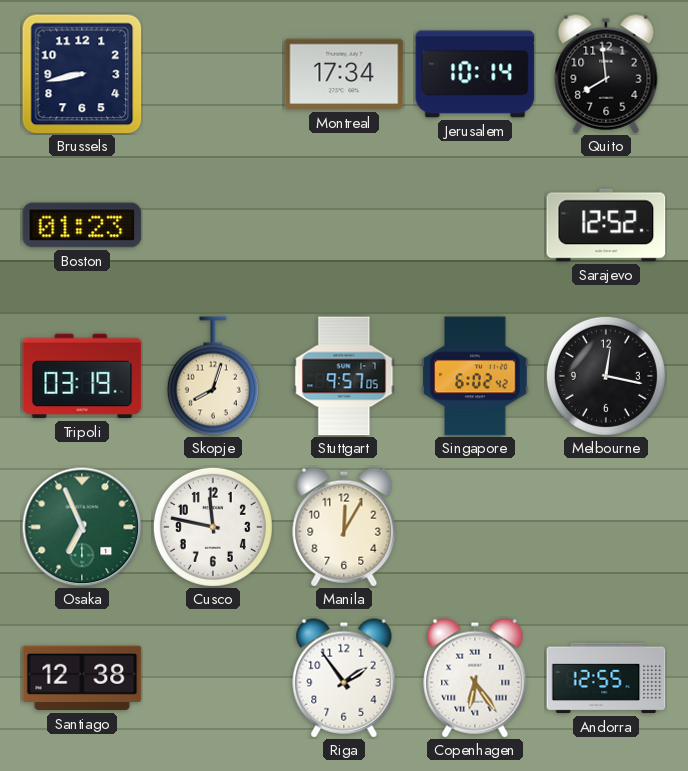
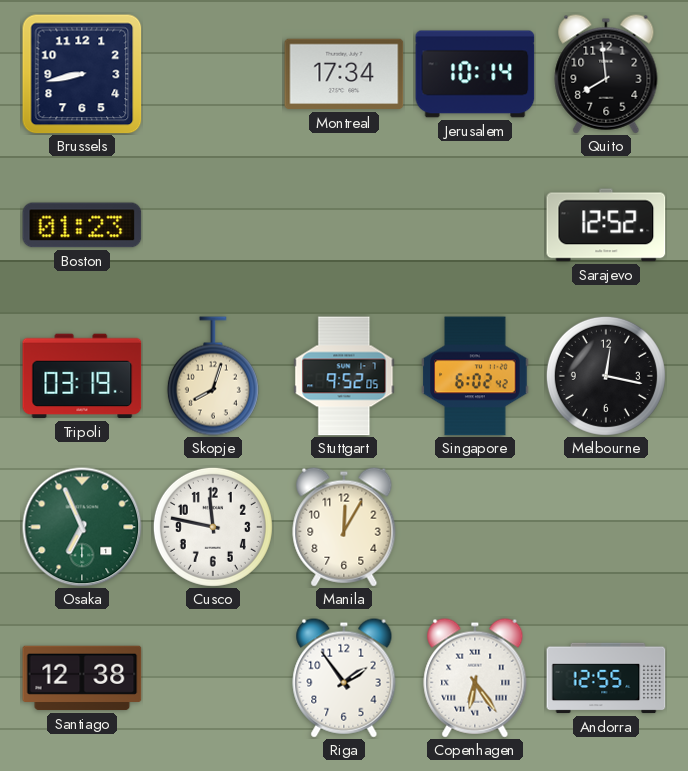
Stuttgart: 9:57 -> 9:52
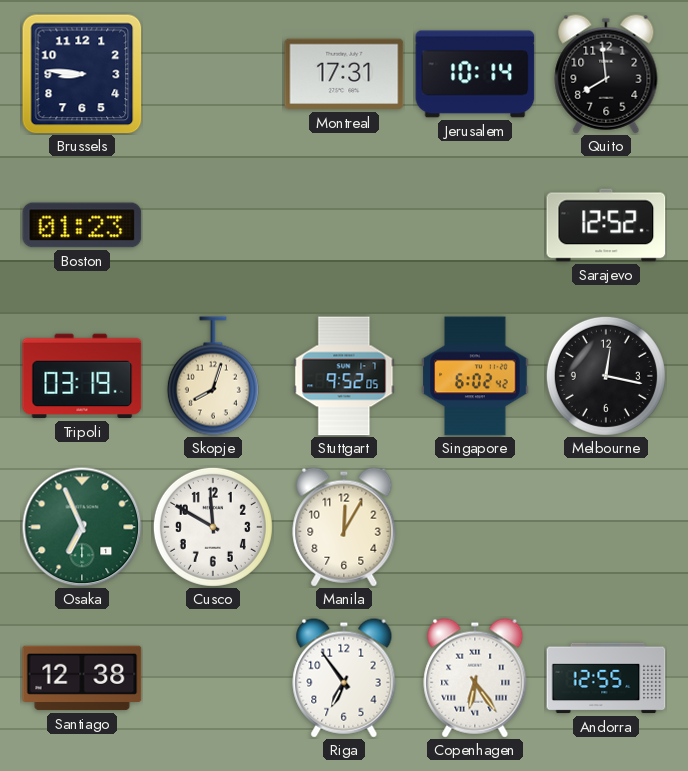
Brussels: 8:43 -> 8:46
Montreal: 17:34 -> 17:31
Cusco: 11:47 -> 11:50
Riga: 1:54 -> 6:54
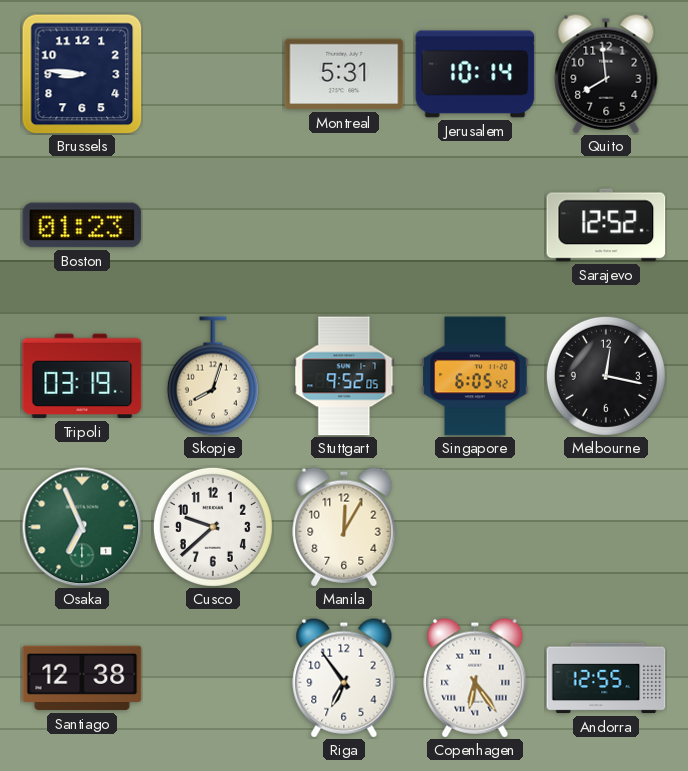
Montreal: 17:31 -> 5:31
Singapore: 6:02 -> 6:05
Cusco: 11:50 -> 9:38
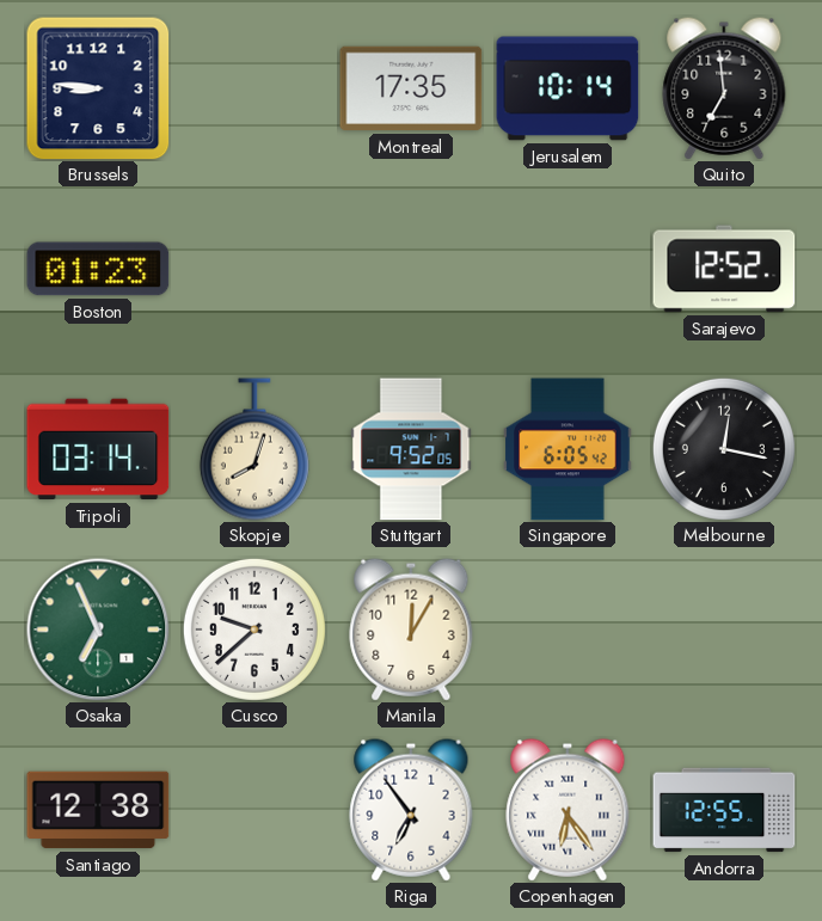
Montreal: 5:31 -> 17:35
Quito: 7:59 -> 6:59
Tripoli: 03:19 -> 03:14
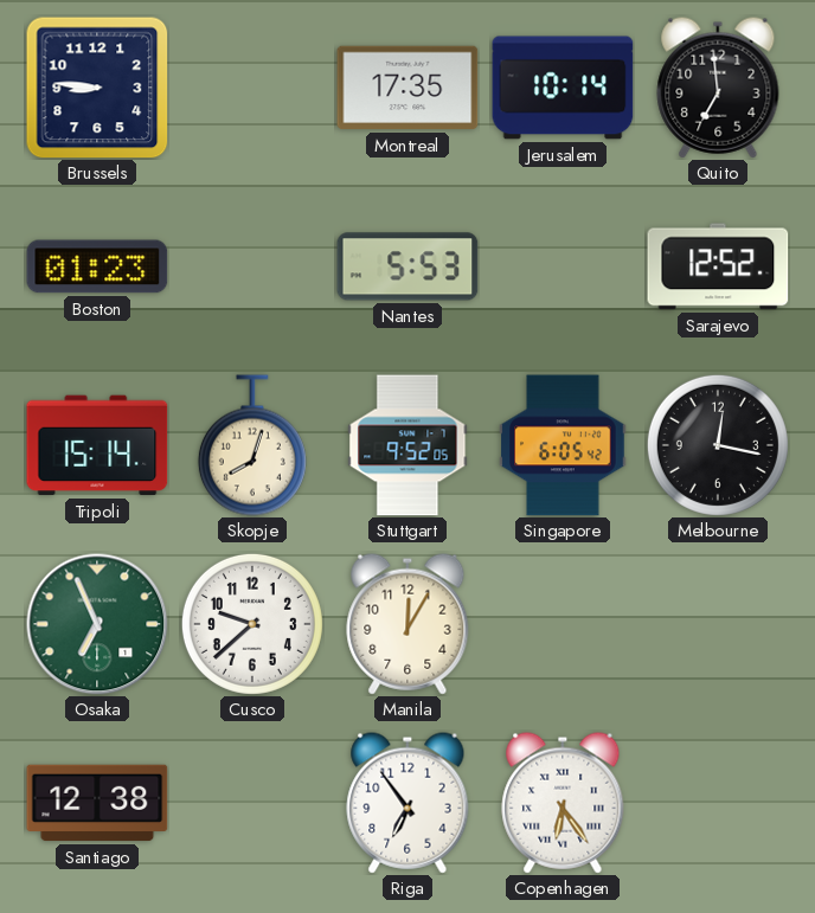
Nantes: none -> 5:53
Tripoli: 03:14 -> 15:14
Andorra: 12:55 -> none
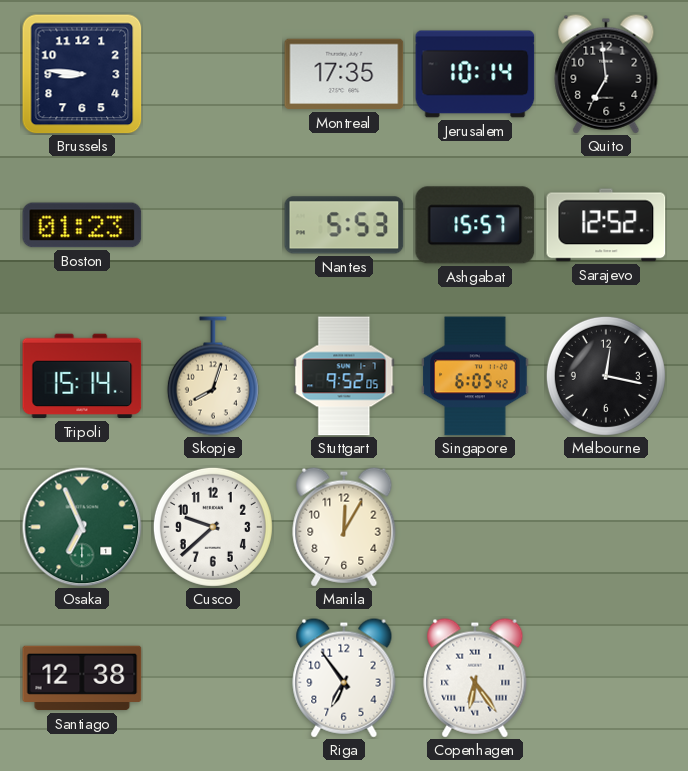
Ashgabat: none -> 15:57
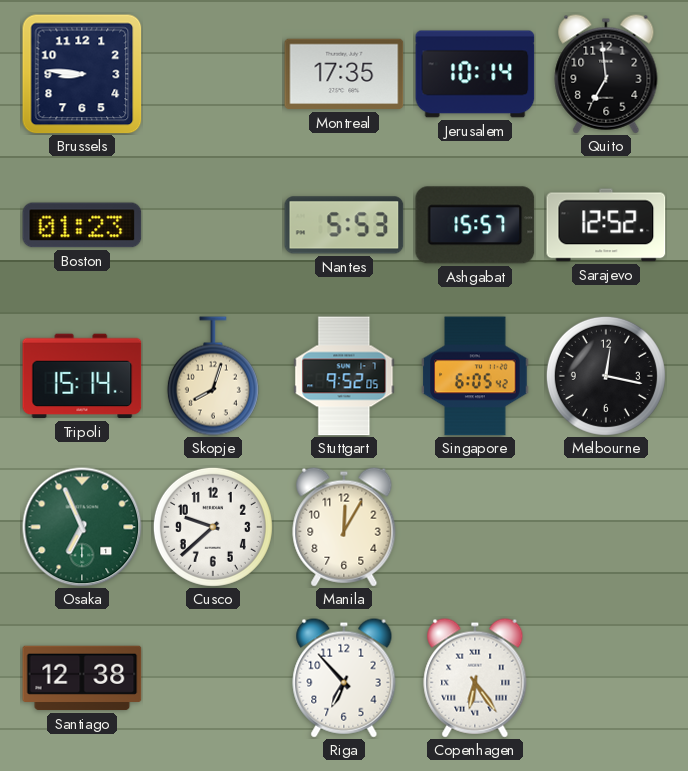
Riga: 6:54 -> 6:53
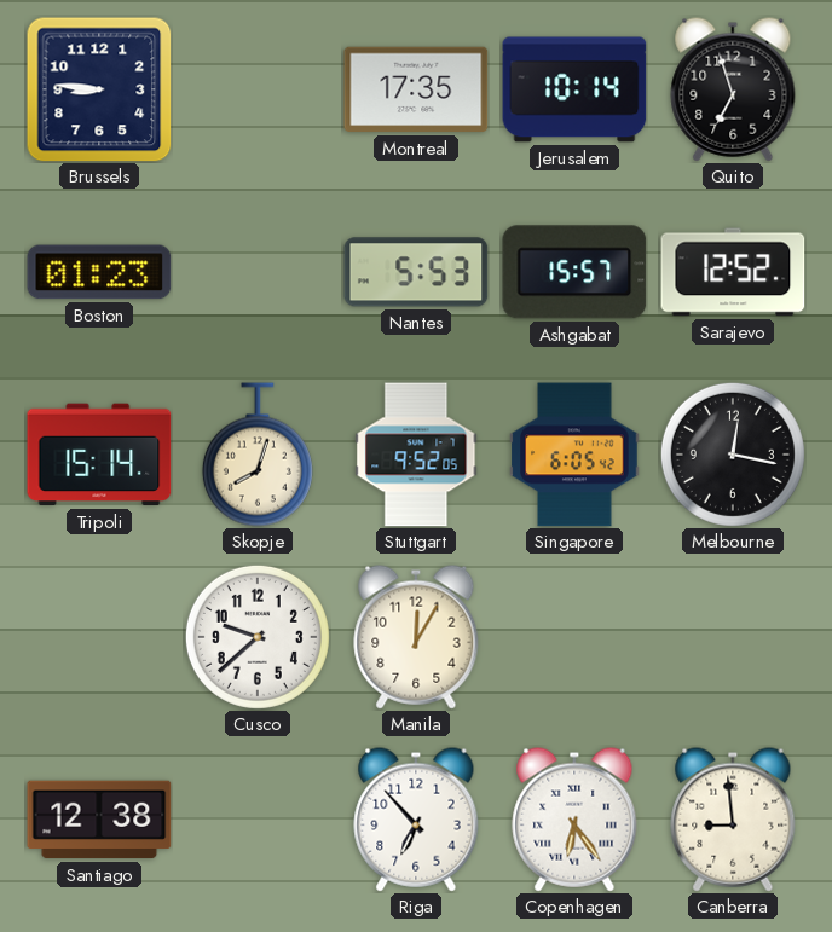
Quito: 6:59 -> 6:57
Osaka: 6:56 -> none
Canberra: none -> 8:59
